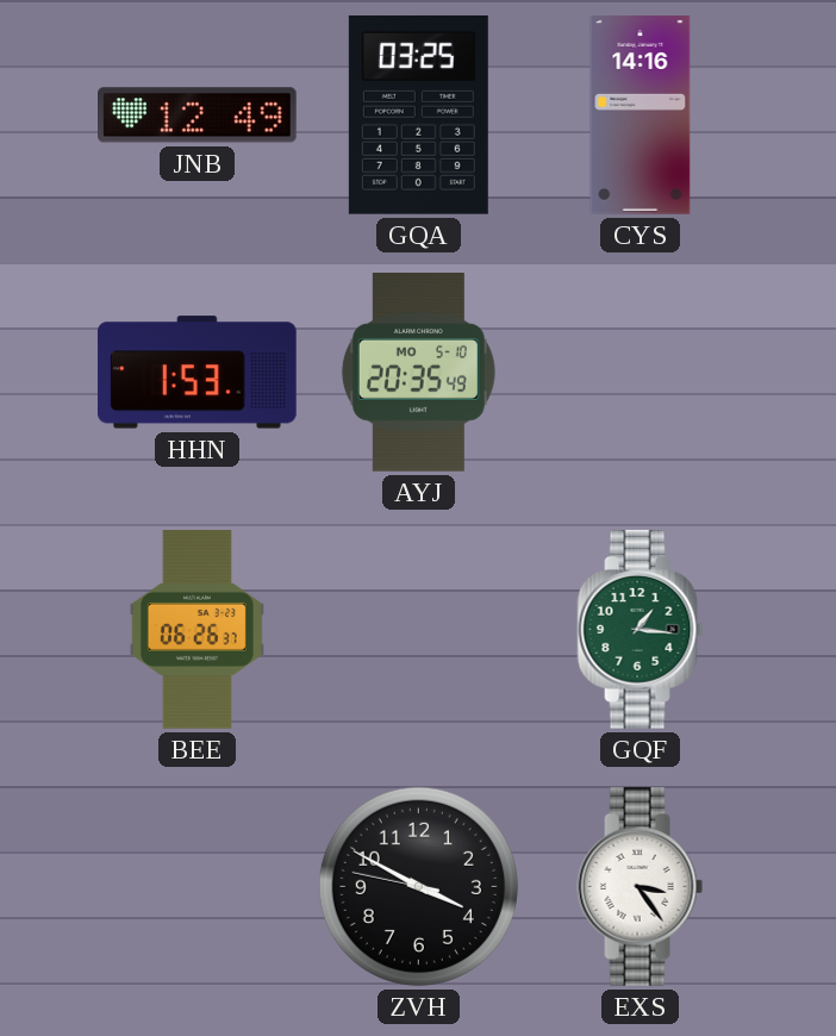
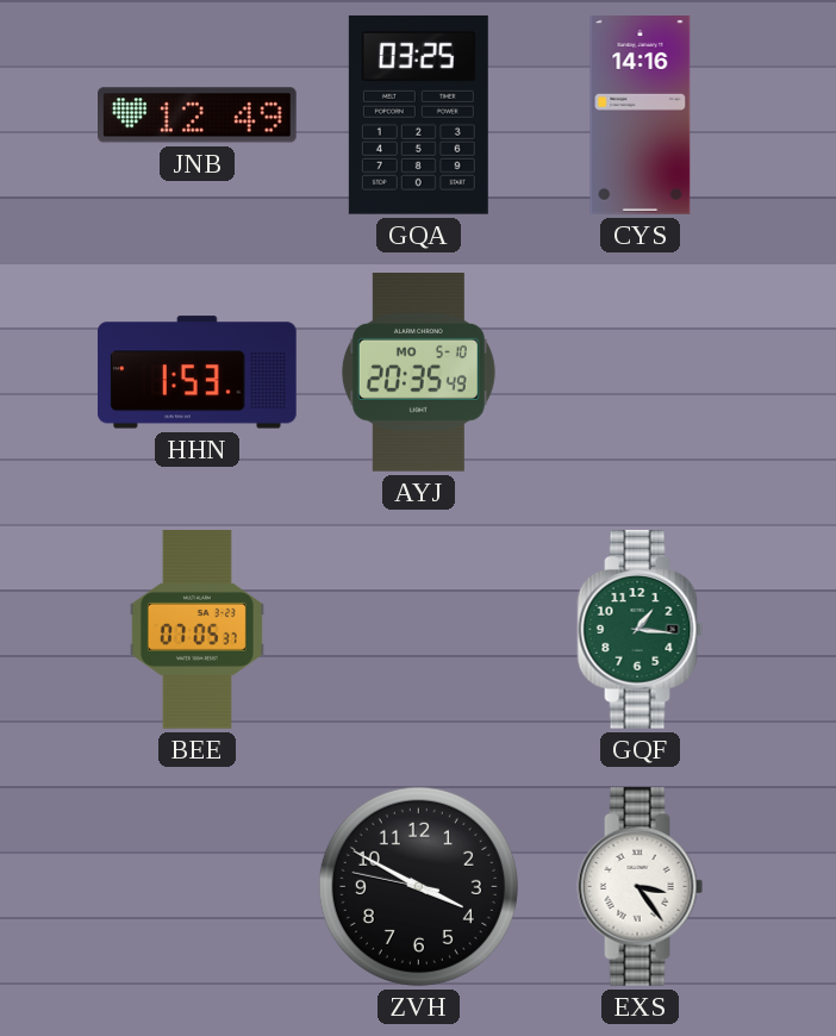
BEE: 06:26 -> 07:05
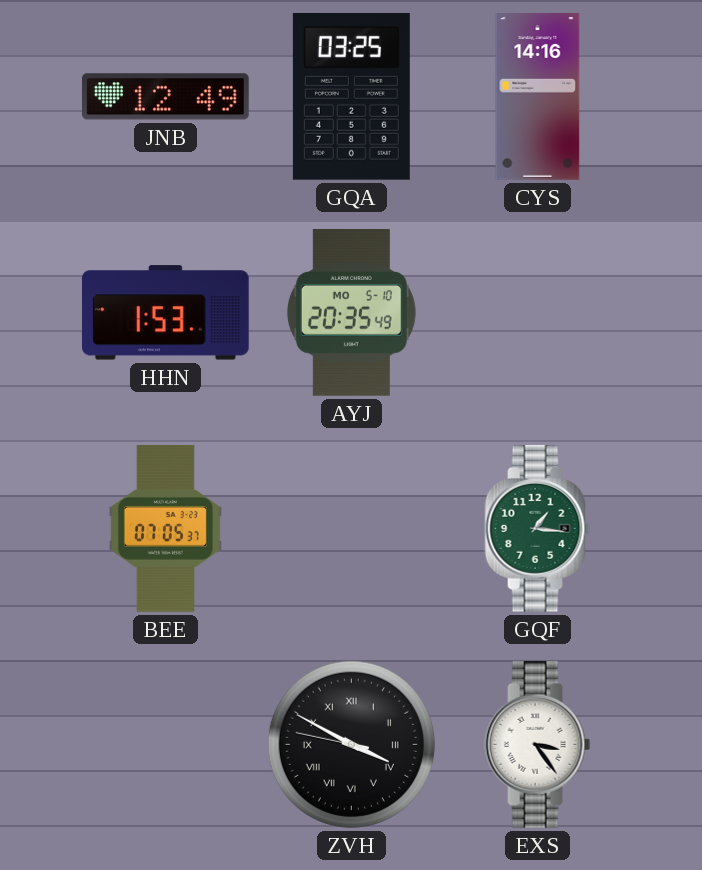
ZVH numerals: Arabic -> Roman
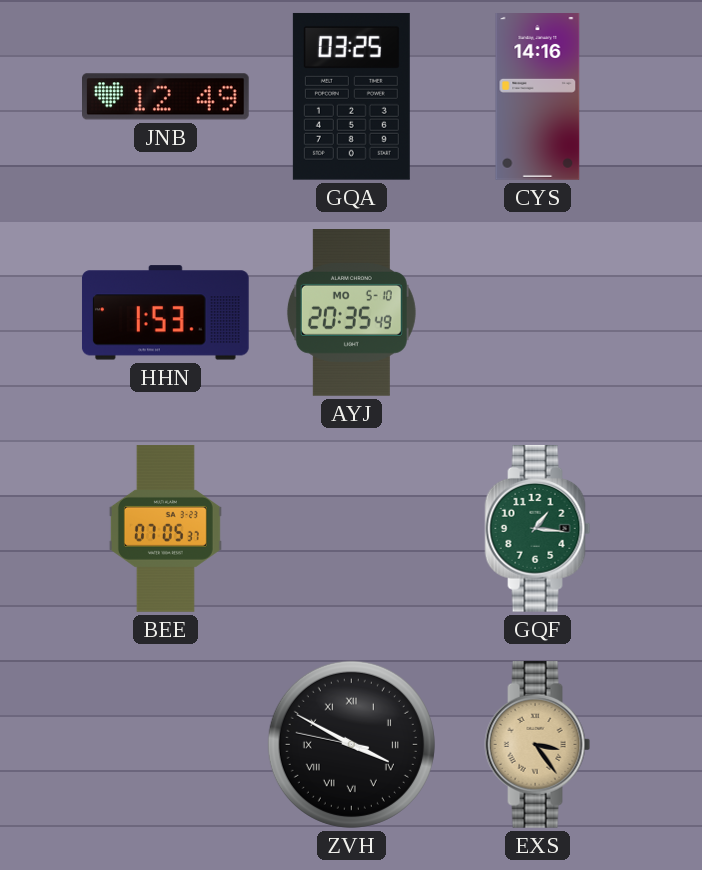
EXS dial: white -> champagne
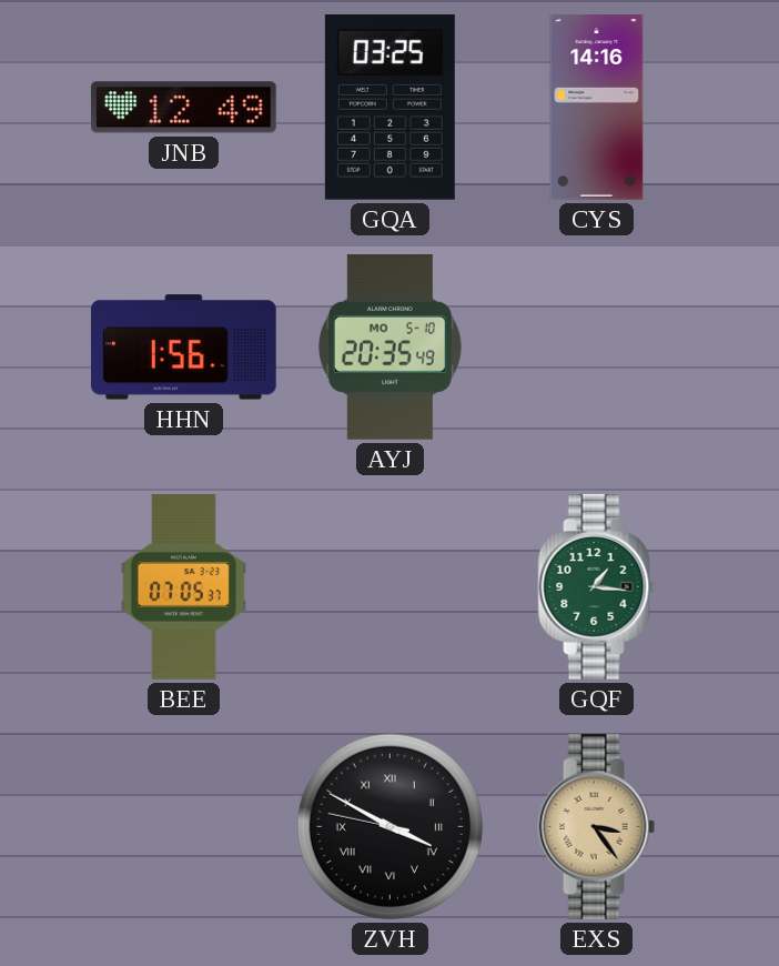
HHN: 1:53 -> 1:56
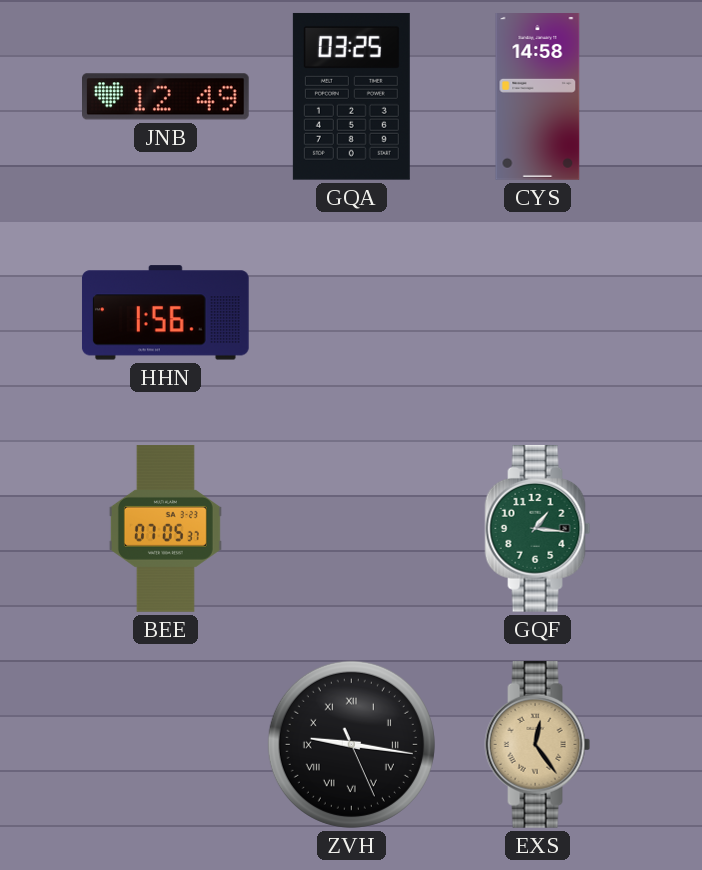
CYS: 14:16 -> 14:58
AYJ: 20:35 -> none
ZVH: 3:49 -> 9:16
EXS: 3:24 -> 12:24
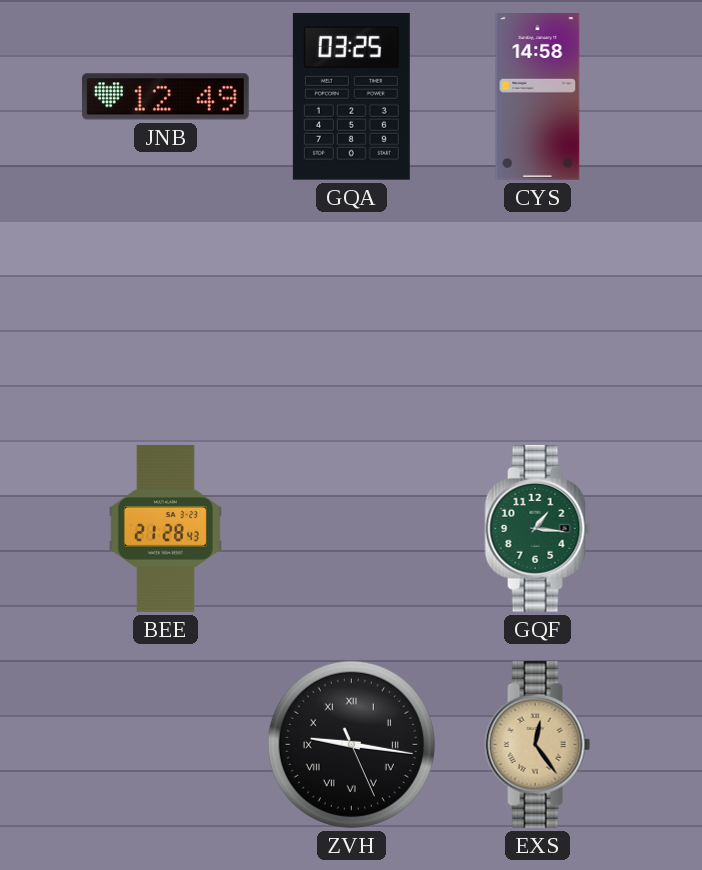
HHN: 1:56 -> none
BEE: 07:05 -> 21:28
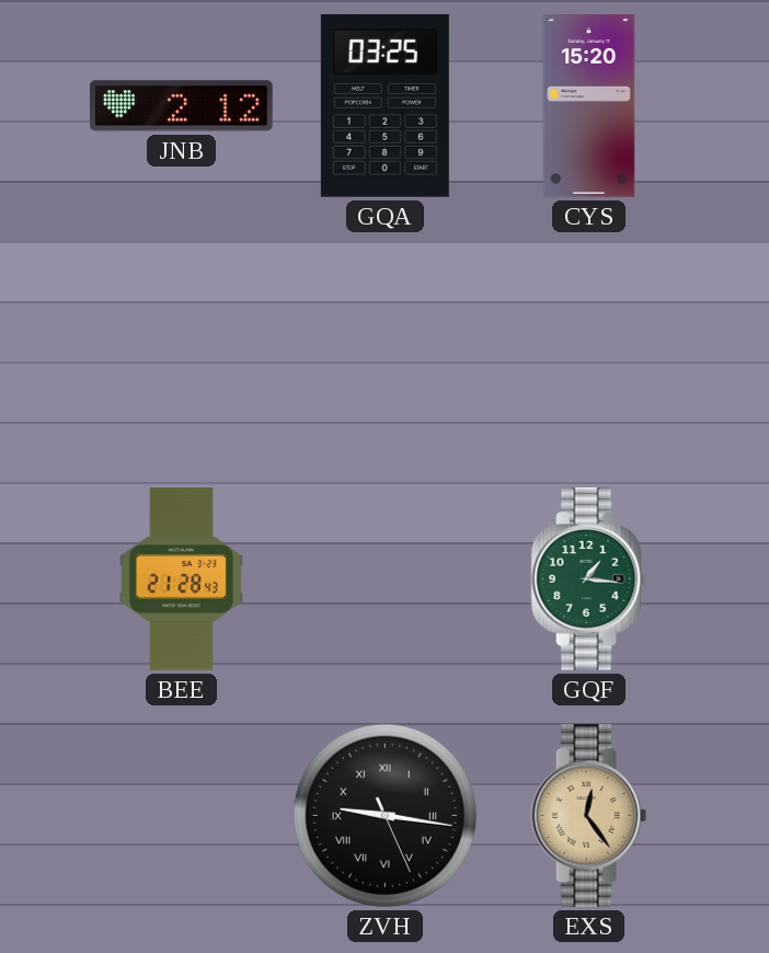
JNB: 12:49 -> 2:12
CYS: 14:58 -> 15:20
